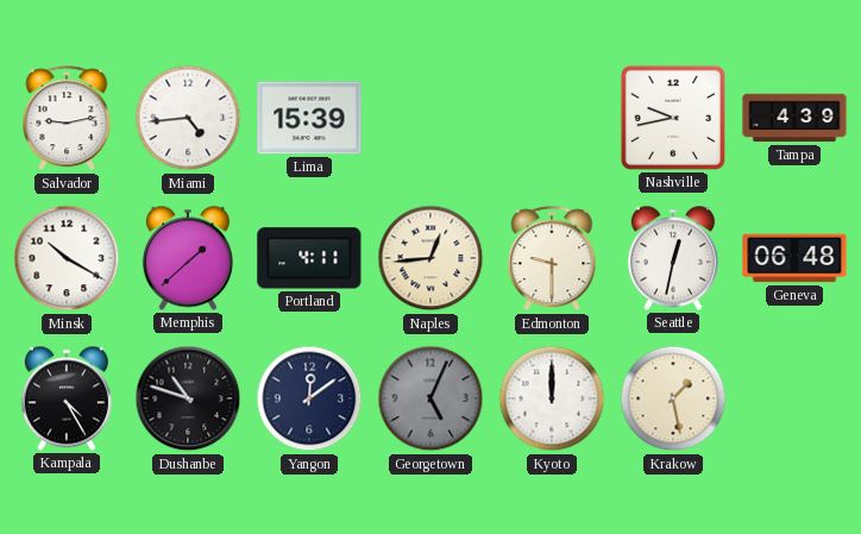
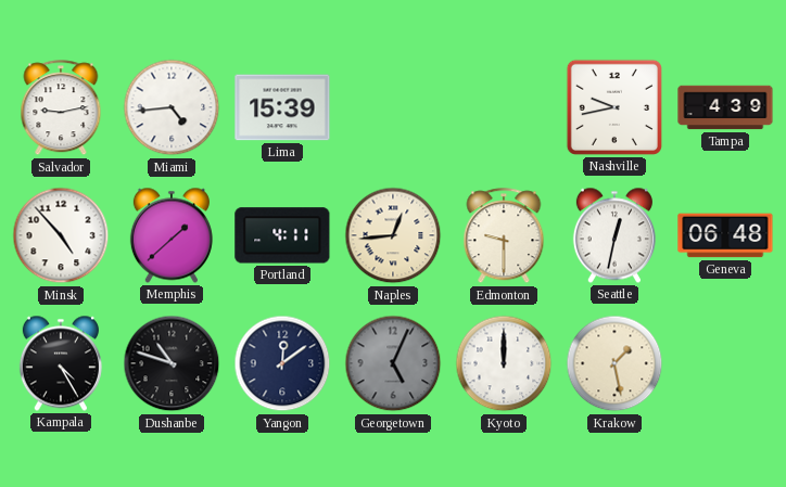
Minsk: 10:20 -> 4:53
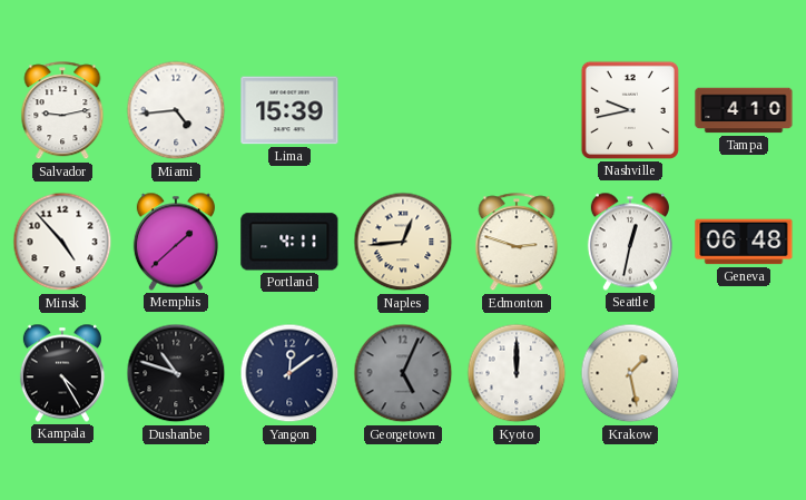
Tampa: 4:39 -> 4:10
Edmonton: 9:30 -> 2:48
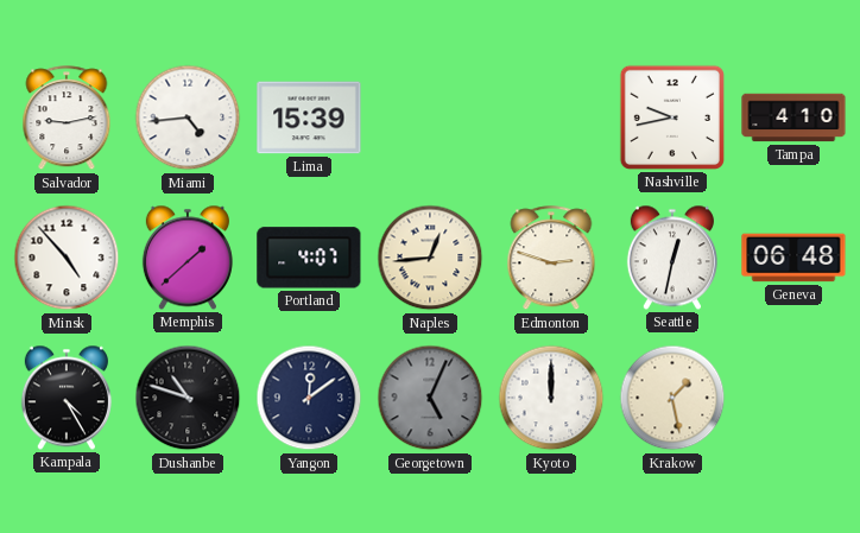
Portland: 4:11 -> 4:07
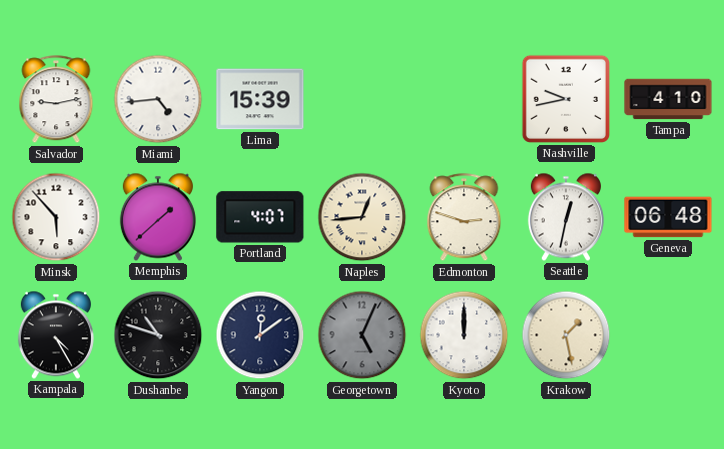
Minsk: 4:53 -> 5:53
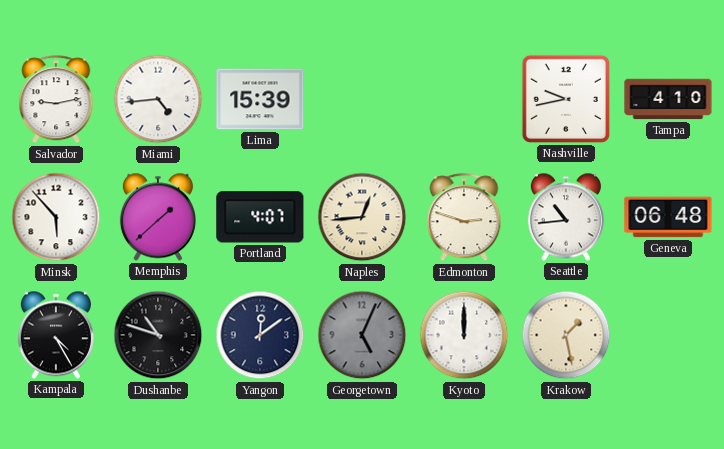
Seattle: 12:32 -> 10:44
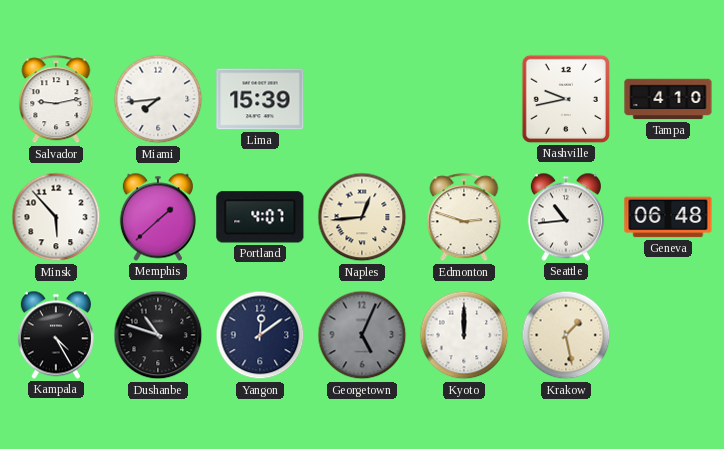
Miami: 4:44 -> 7:44
